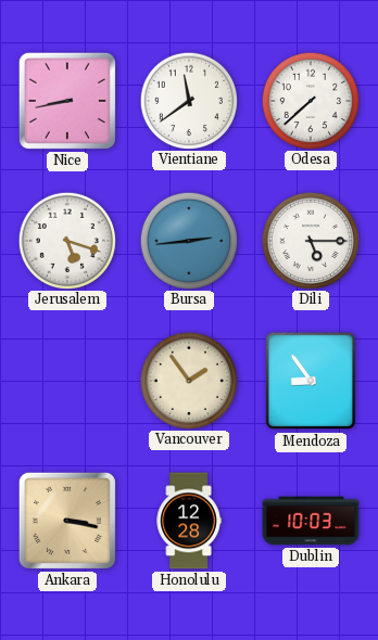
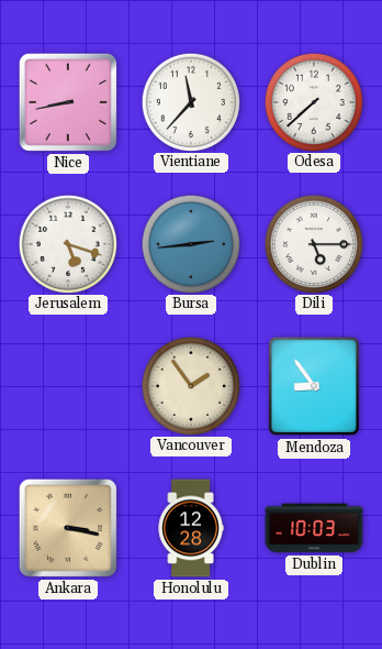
Vientiane: 11:39 -> 11:37
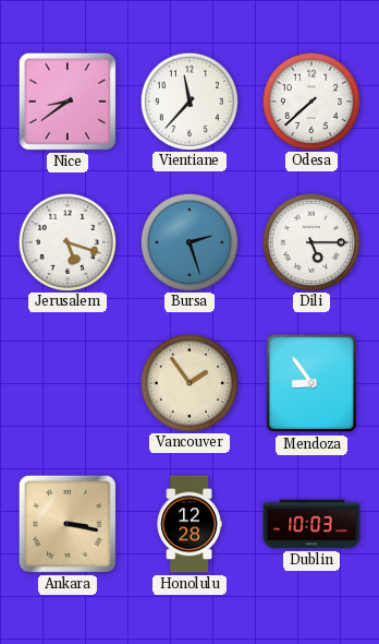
Nice: 8:43 -> 8:39
Bursa: 2:44 -> 2:27
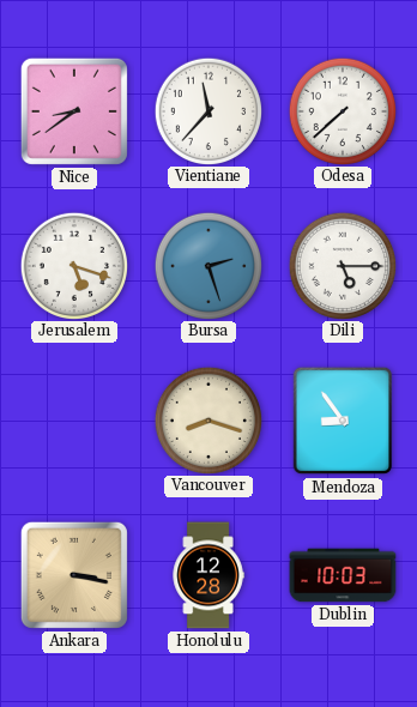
Vancouver: 1:54 -> 8:18
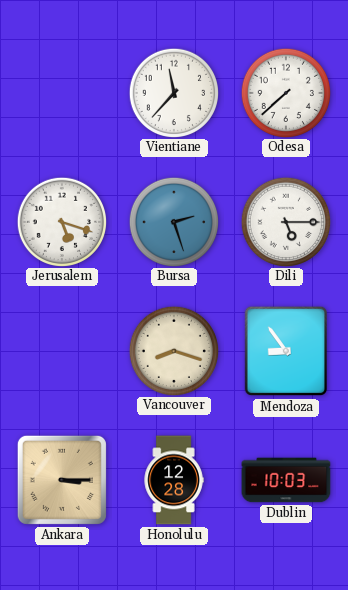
Nice: 8:39 -> none
Ankara: 3:17 -> 3:15
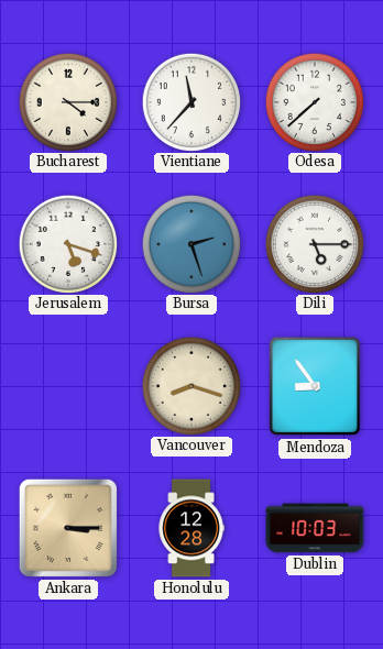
Bucharest: none -> 4:15
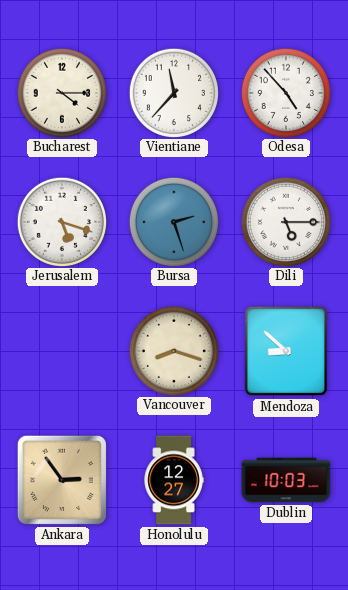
Odesa: 7:38 -> 4:53
Mendoza: 8:54 -> 8:52
Ankara: 3:15 -> 2:54
Honolulu: 12:28 -> 12:27
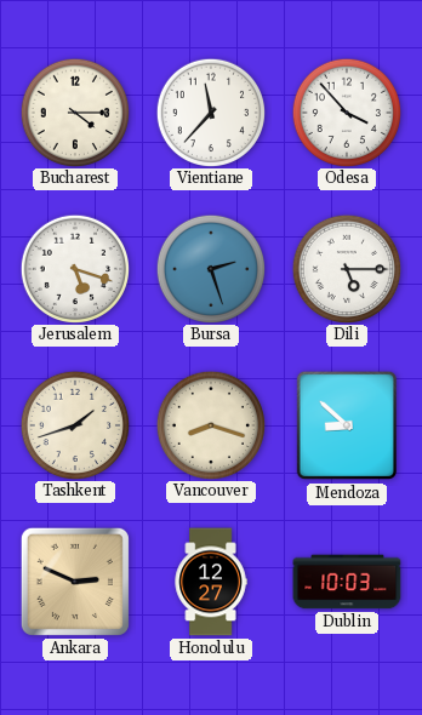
Odesa: 4:53 -> 3:53
Tashkent: none -> 1:42
Ankara: 2:54 -> 2:49
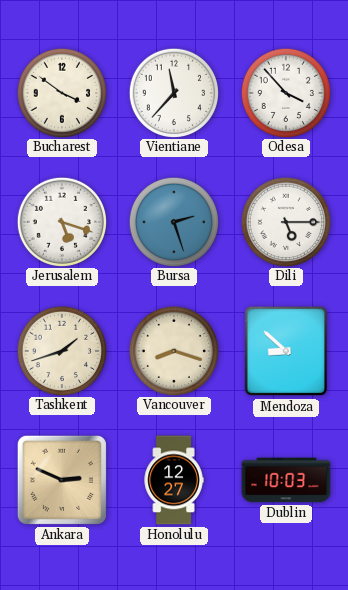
Bucharest: 4:15 -> 3:51
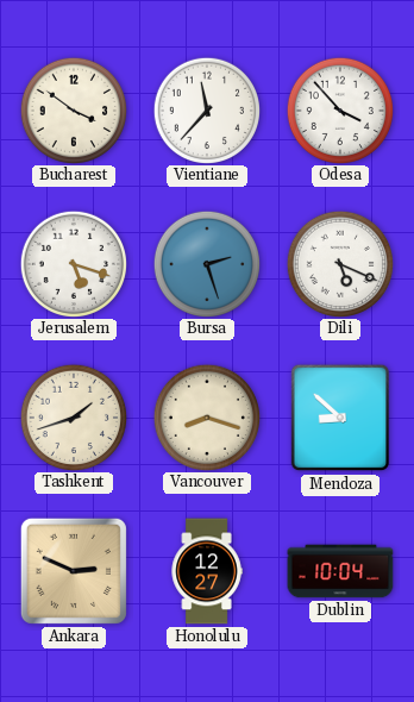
Dili: 5:15 -> 5:19
Dublin: 10:03 -> 10:04
